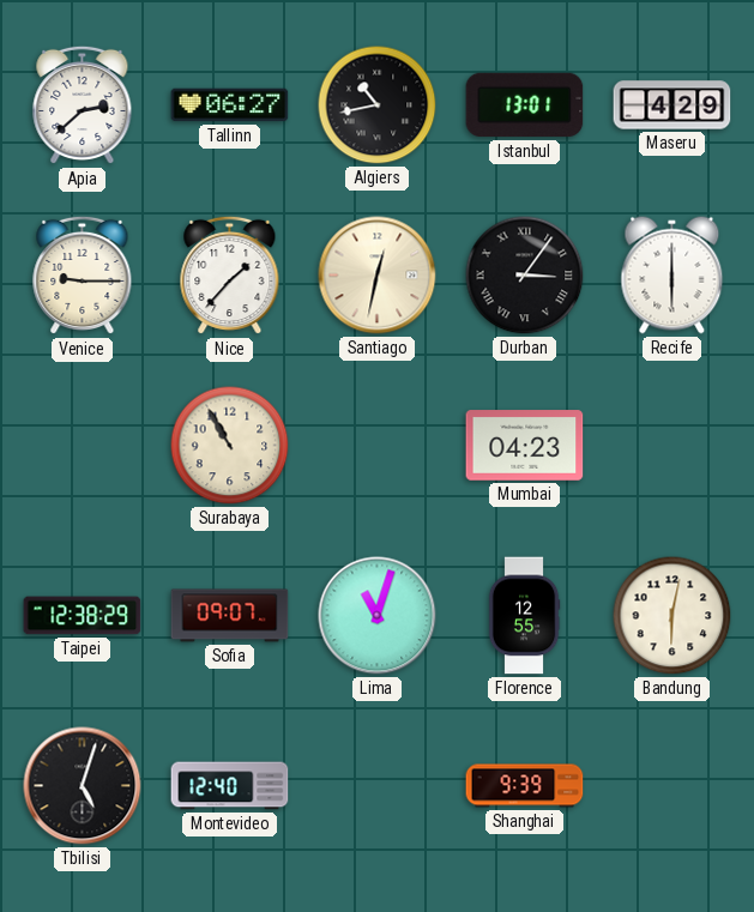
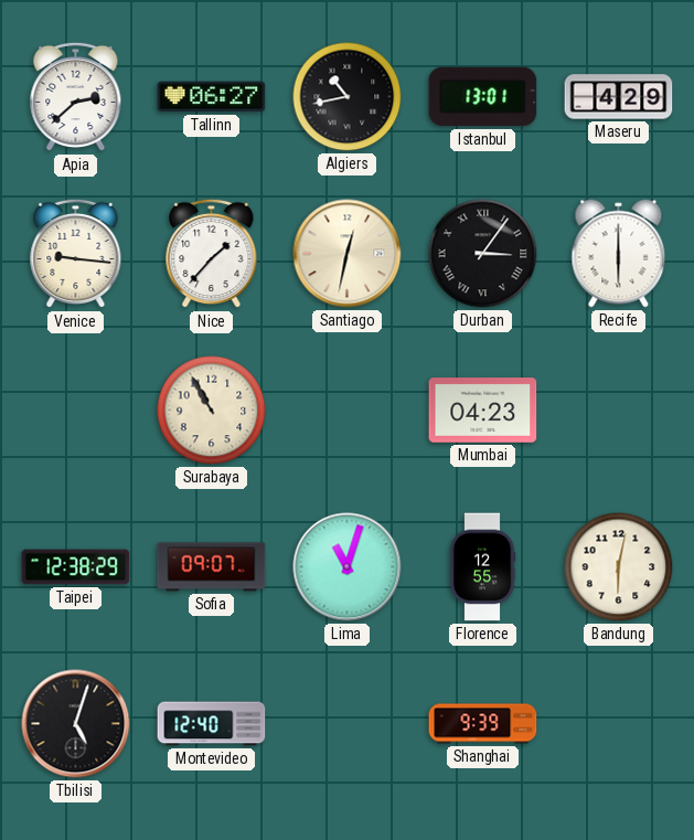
Venice: 9:15 -> 9:16
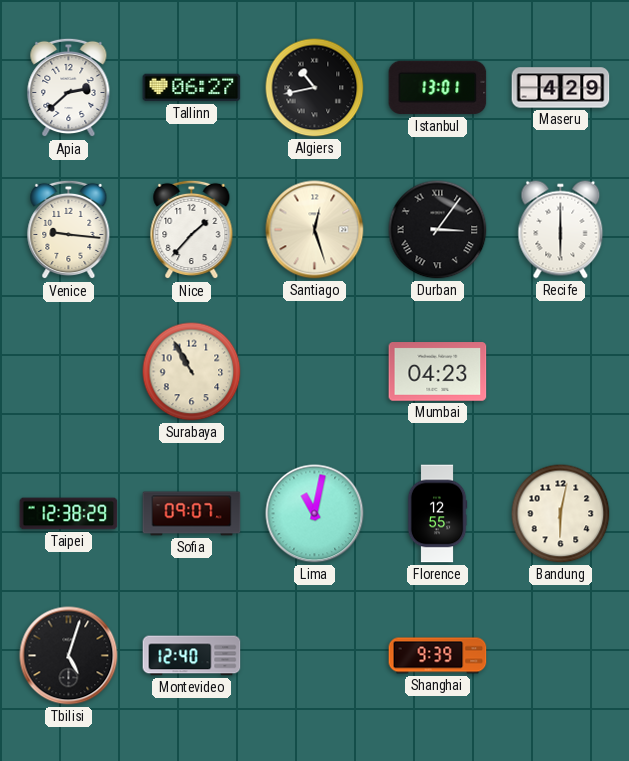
Santiago: 12:32 -> 12:27
Lima: 11:03 -> 11:02
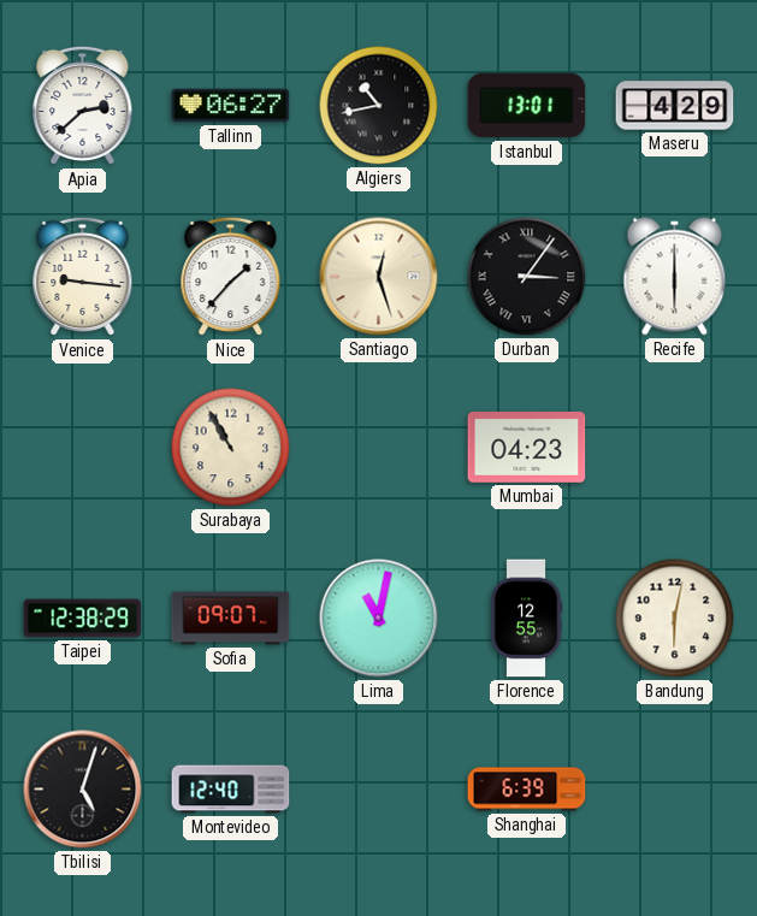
Shanghai: 9:39 -> 6:39
